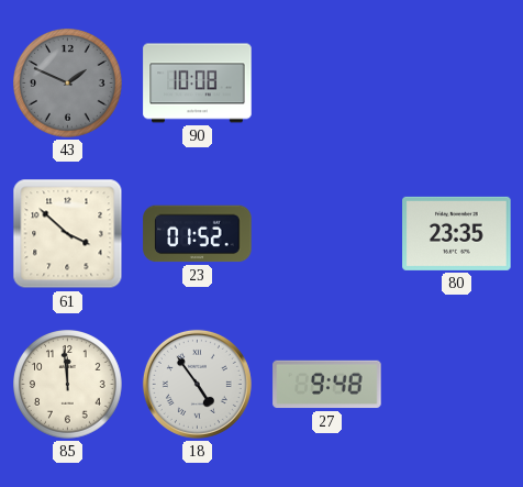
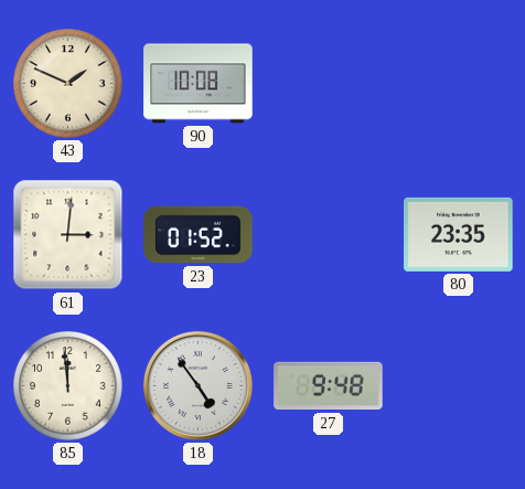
43 dial: grey -> cream
61: 3:52 -> 3:01
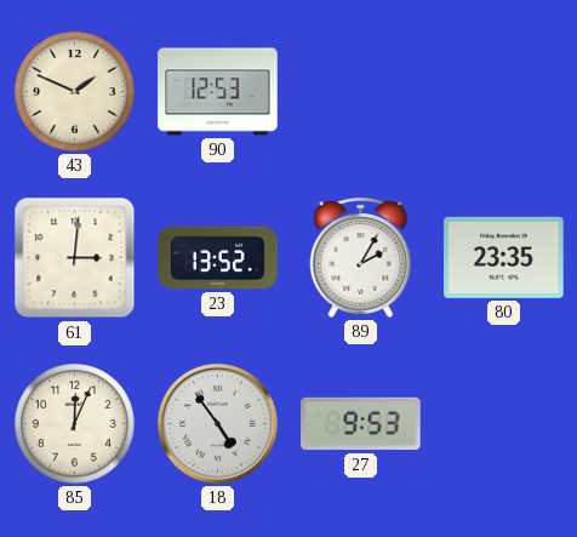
90: 10:08 -> 12:53
23: 01:52 -> 13:52
89: none -> 2:05
85: 11:59 -> 12:04
27: 9:48 -> 9:53
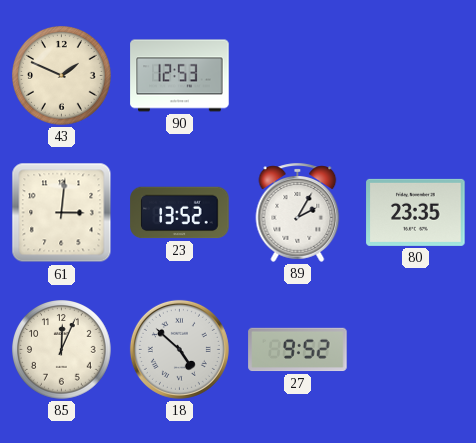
18: 4:54 -> 4:52
27: 9:53 -> 9:52
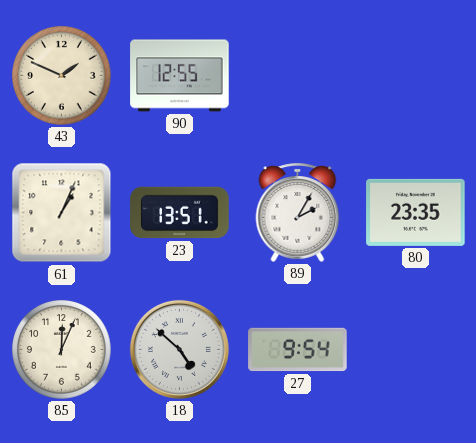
90: 12:53 -> 12:55
61: 3:01 -> 1:04
23: 13:52 -> 13:51
27: 9:52 -> 9:54
